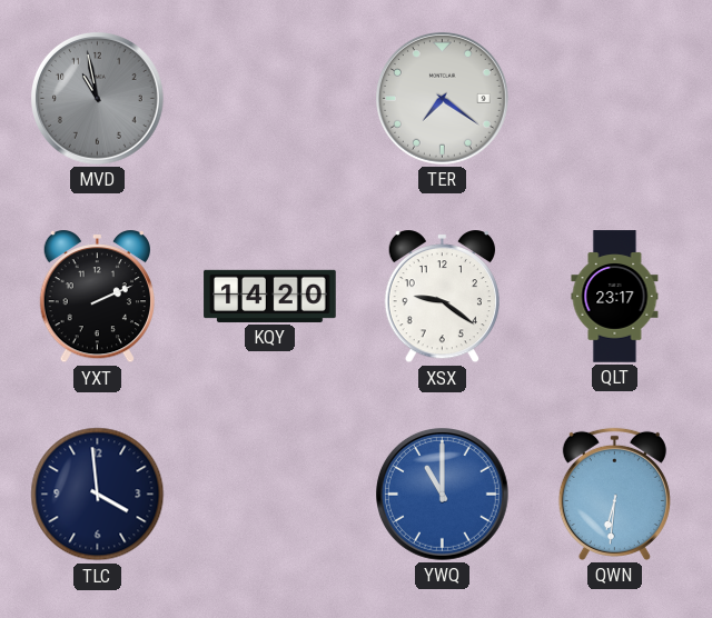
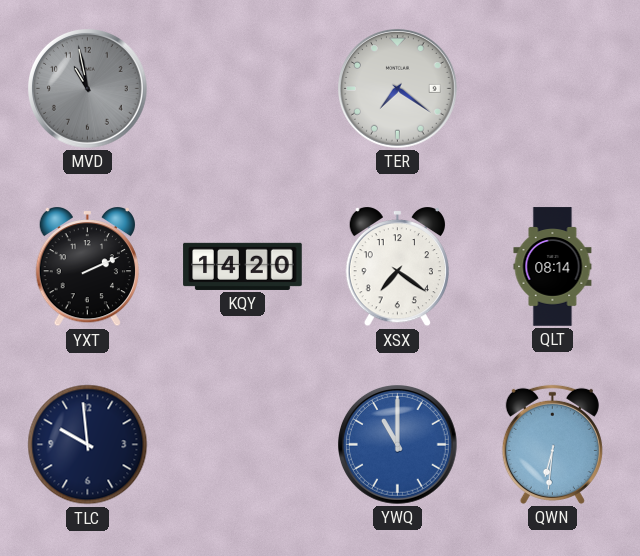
XSX: 9:21 -> 7:21
QLT: 23:17 -> 08:14
TLC: 3:59 -> 9:59
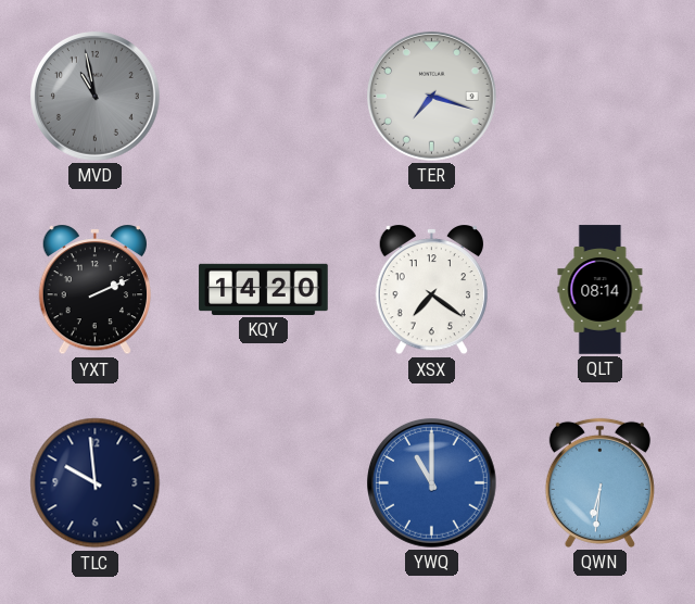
TER: 7:21 -> 7:18
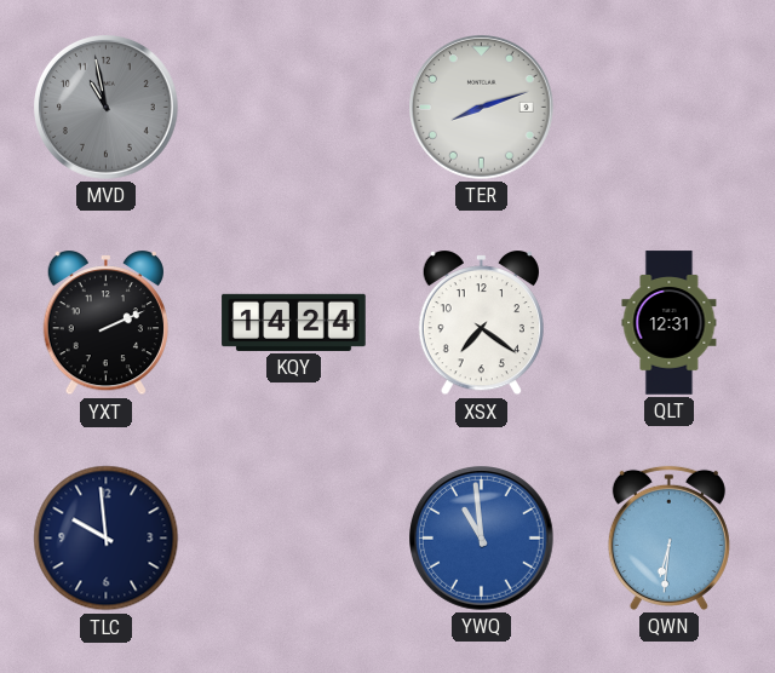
TER: 7:18 -> 8:12
KQY: 14:20 -> 14:24
QLT: 08:14 -> 12:31
YWQ: 11:00 -> 10:59
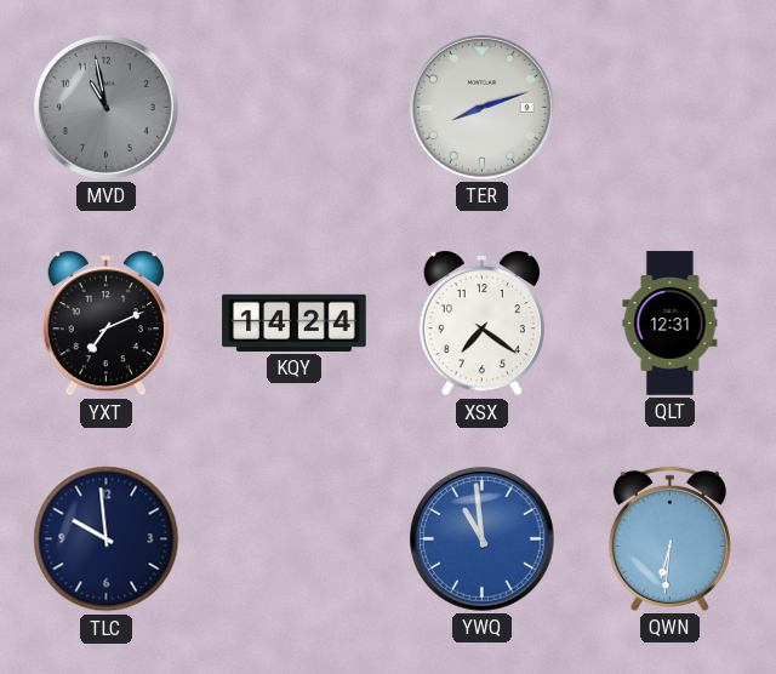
YXT: 2:11 -> 7:11
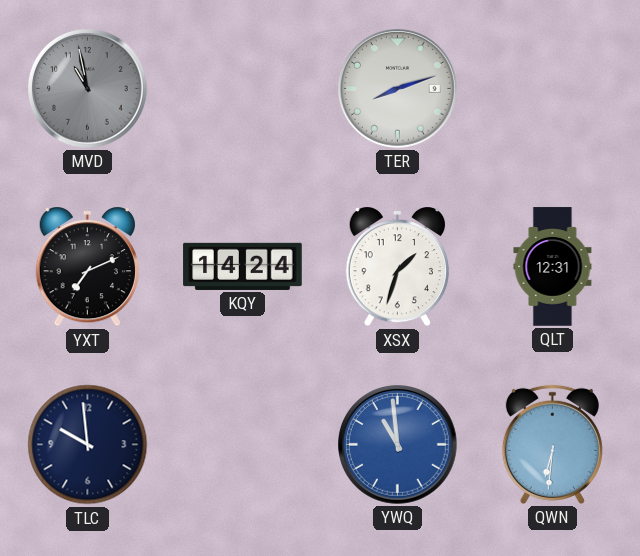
XSX: 7:21 -> 1:33
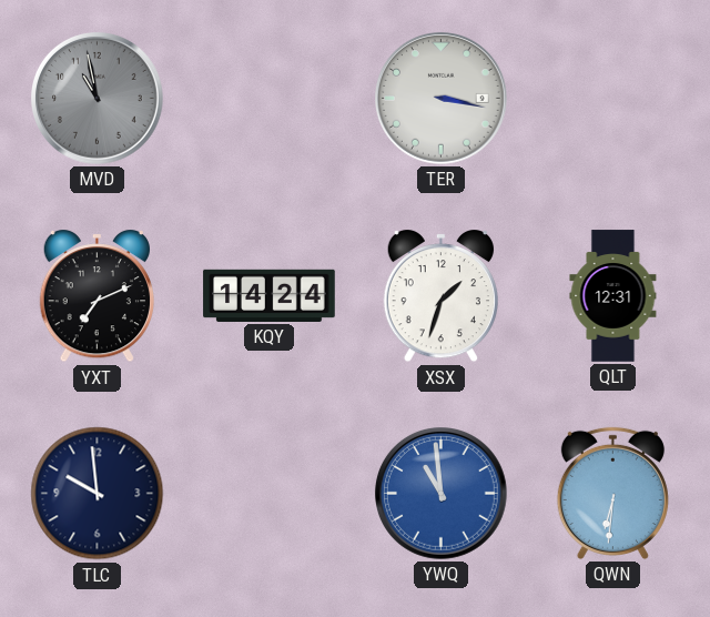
TER: 8:12 -> 3:17
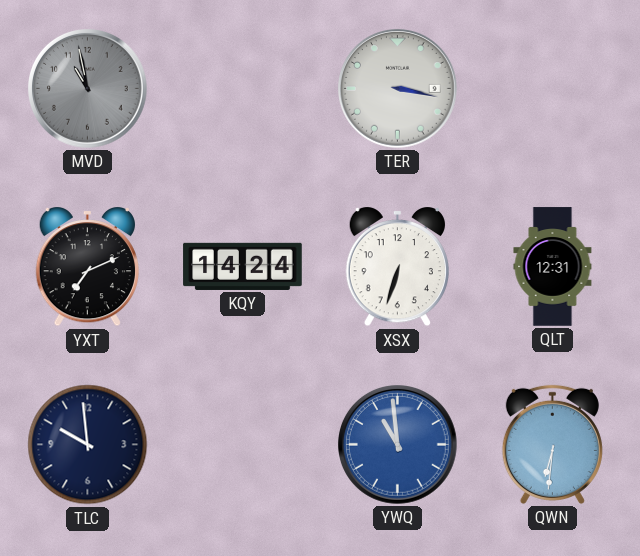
XSX: 1:33 -> 6:33
